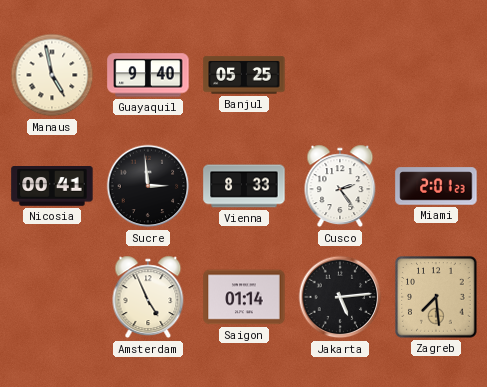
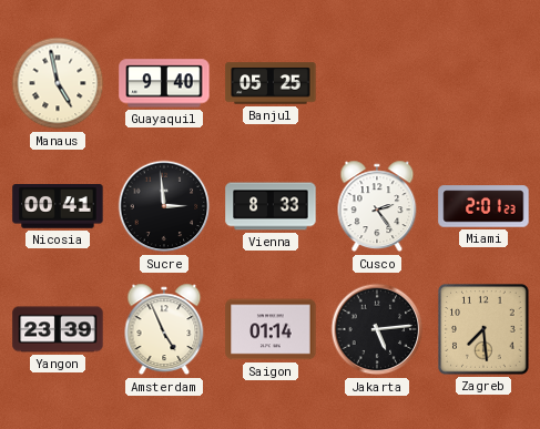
Yangon: none -> 23:39
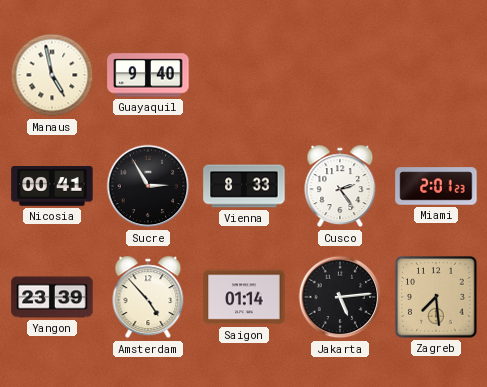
Banjul: 05:25 -> none
Sucre: 2:59 -> 2:55
Amsterdam: 4:56 -> 4:53
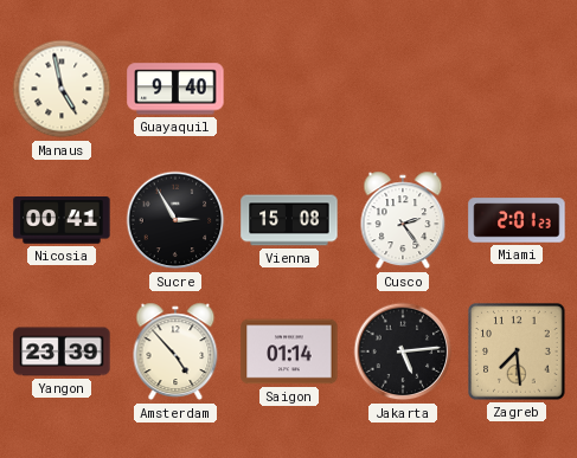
Vienna: 8:33 -> 15:08
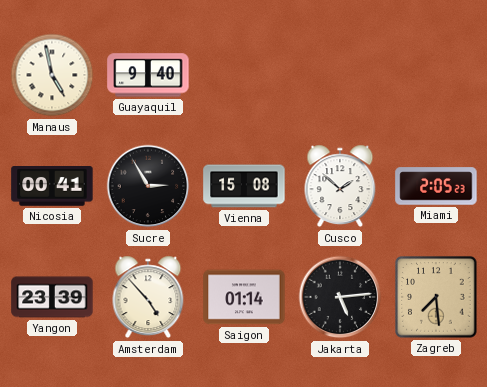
Cusco: 2:24 -> 1:52
Miami: 2:01 -> 2:05
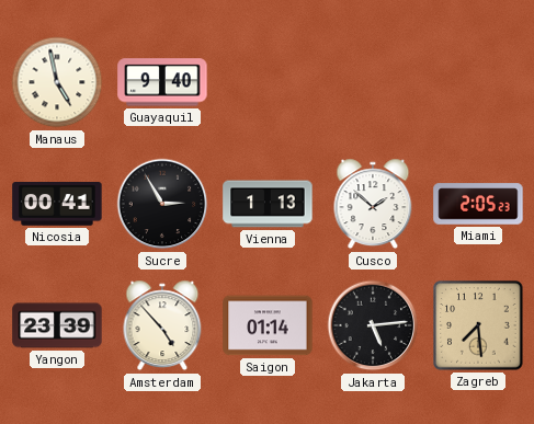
Vienna: 15:08 -> 1:13
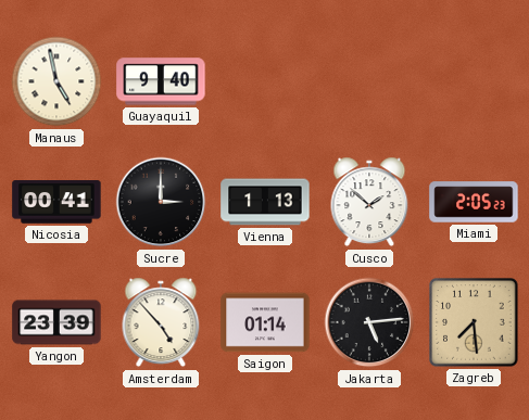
Sucre: 2:55 -> 3:00
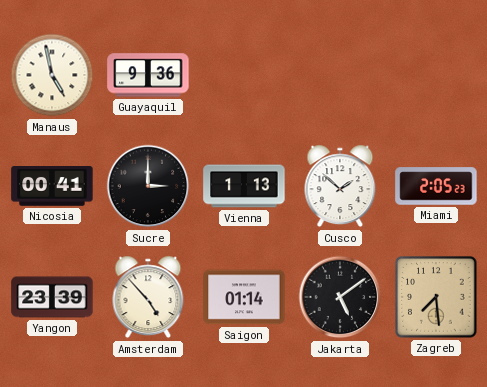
Guayaquil: 9:40 -> 9:36
Jakarta: 5:14 -> 5:09
